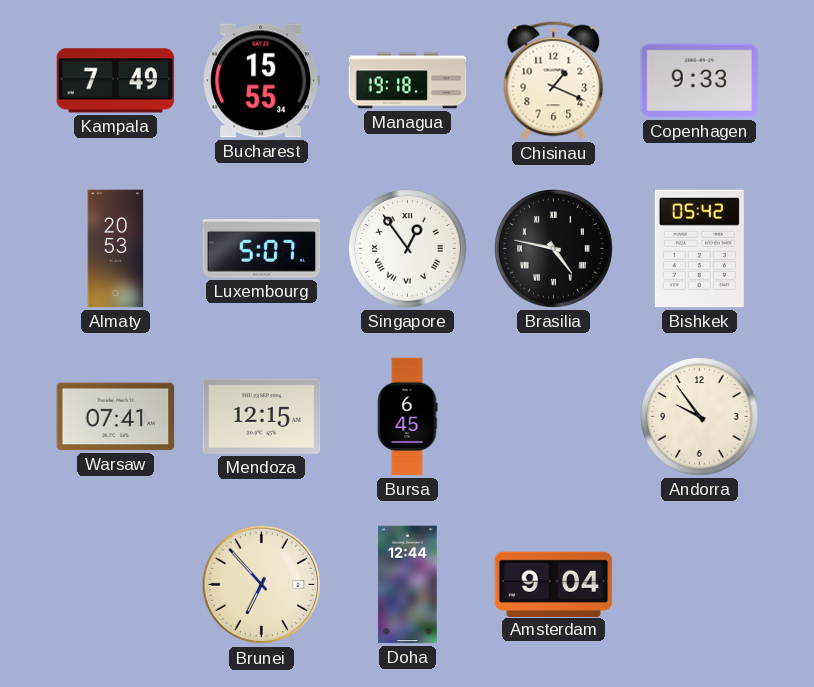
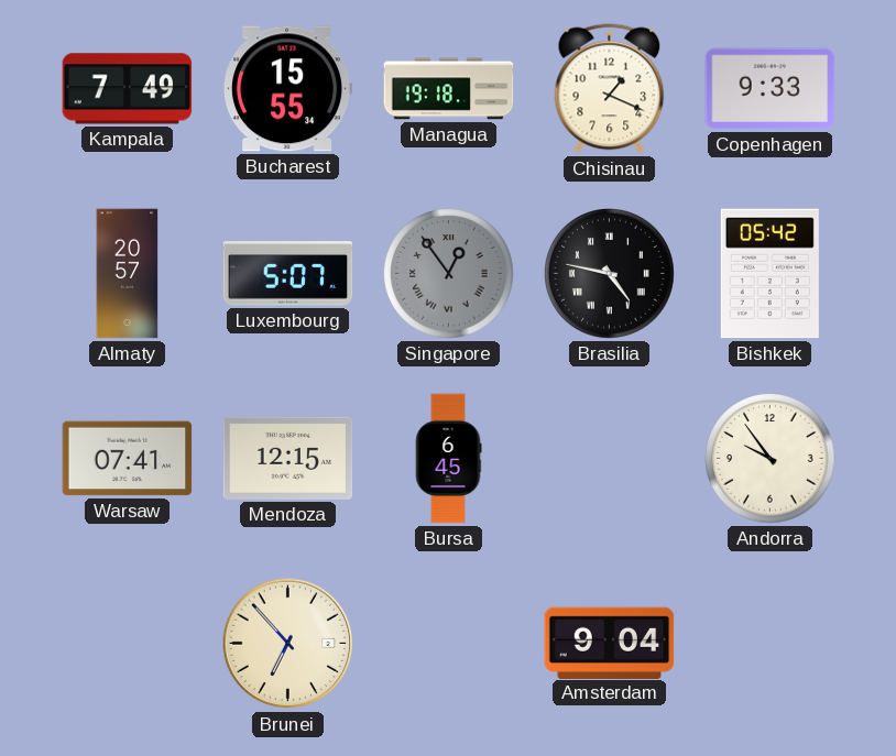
Almaty: 20:53 -> 20:57
Singapore dial: white -> grey
Doha: 12:44 -> none
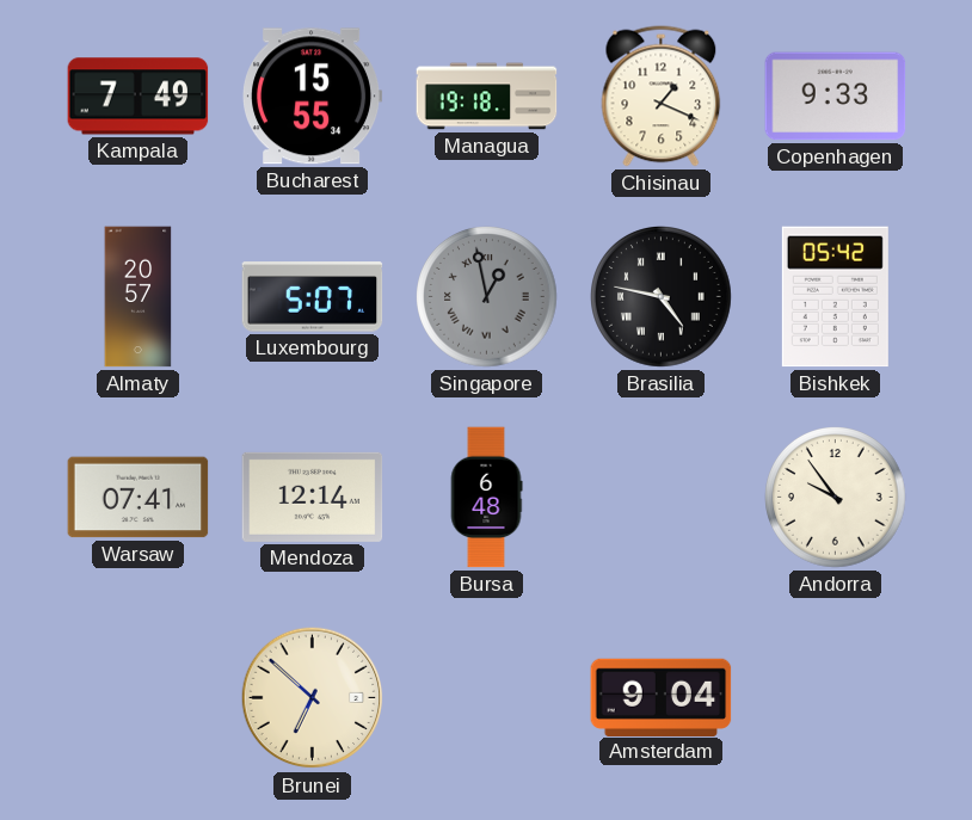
Singapore: 12:54 -> 12:58
Mendoza: 12:15 -> 12:14
Bursa: 6:45 -> 6:48
Brunei: 6:53 -> 6:52
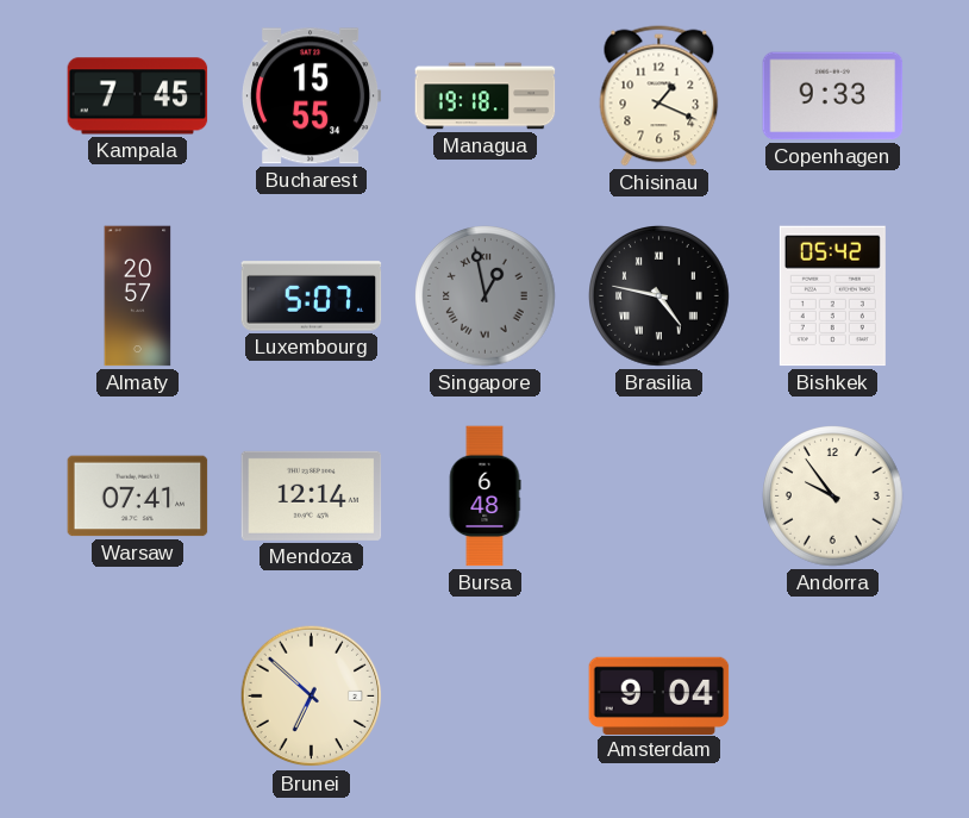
Kampala: 7:49 -> 7:45
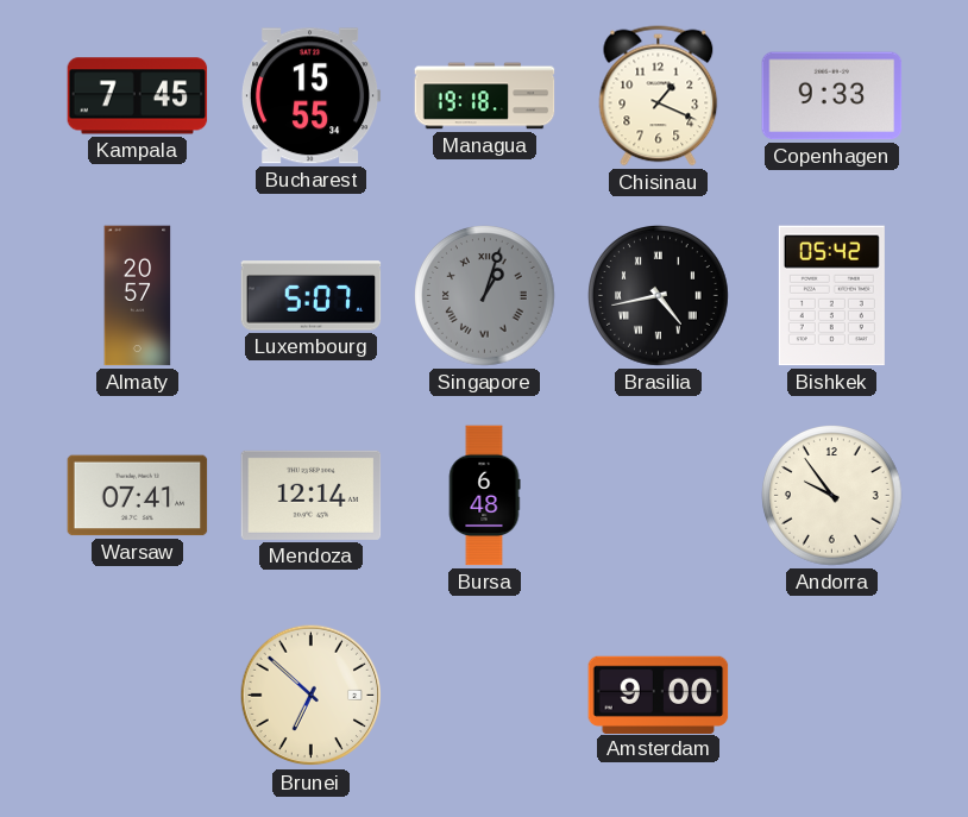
Singapore: 12:58 -> 1:03
Brasilia: 4:47 -> 4:43
Amsterdam: 9:04 -> 9:00
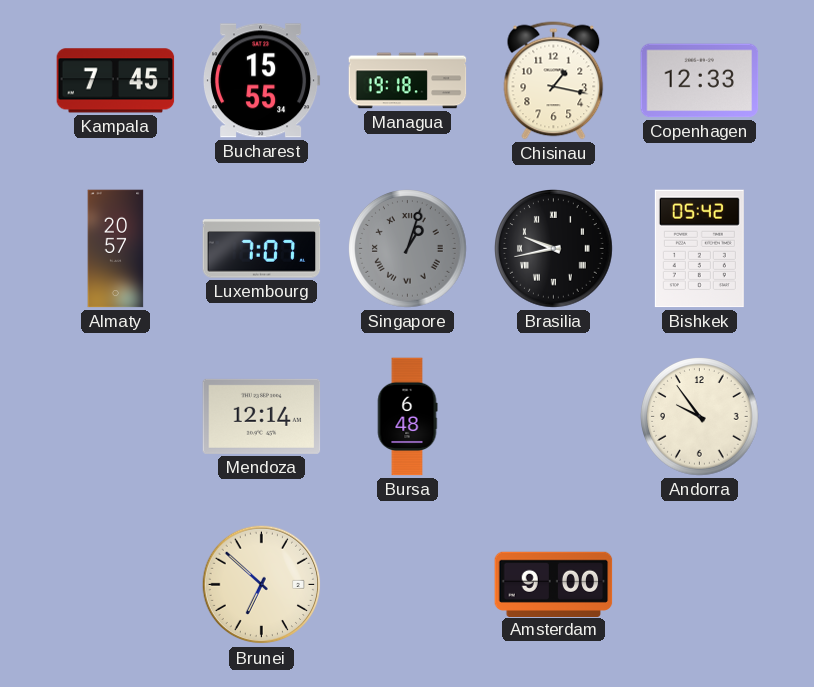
Chisinau: 1:19 -> 1:17
Copenhagen: 9:33 -> 12:33
Luxembourg: 5:07 -> 7:07
Brasilia: 4:43 -> 9:43
Warsaw: 07:41 -> none
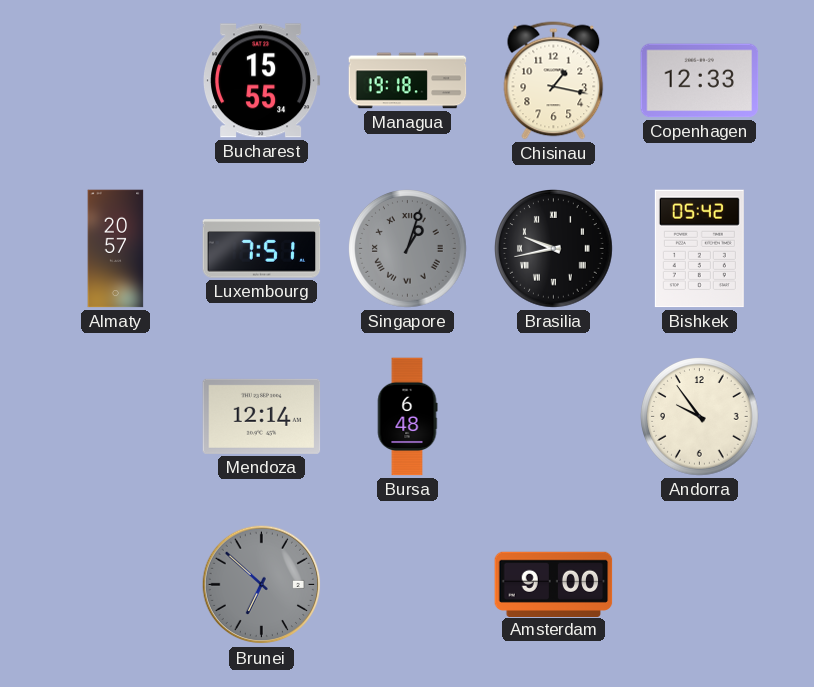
Kampala: 7:45 -> none
Luxembourg: 7:07 -> 7:51
Brunei dial: cream -> grey
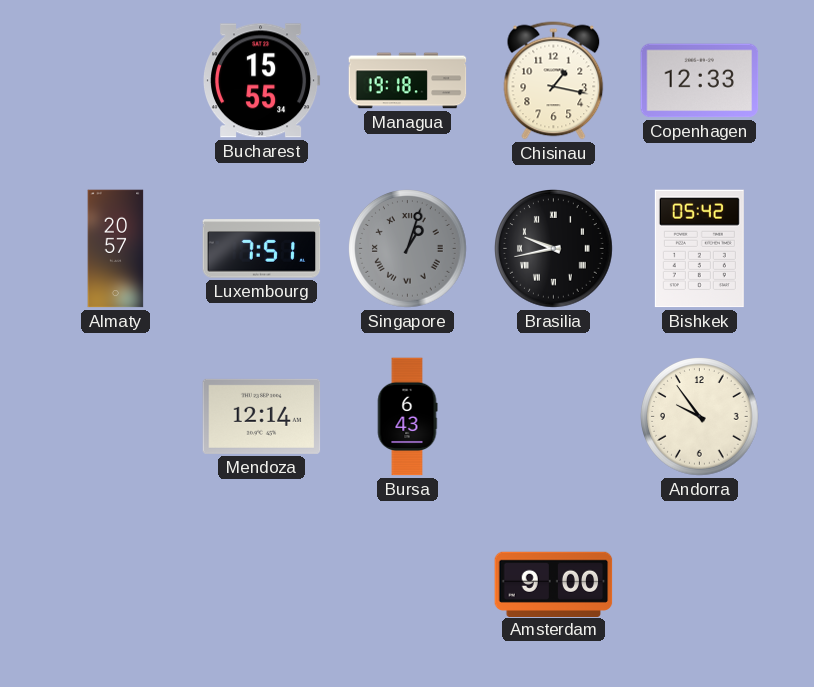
Bursa: 6:48 -> 6:43
Brunei: 6:52 -> none
